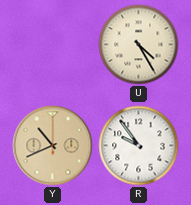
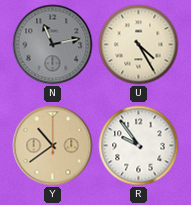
N: none -> 11:13
Y: 10:41 -> 10:39
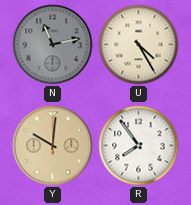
Y: 10:39 -> 10:01
R: 9:54 -> 7:54
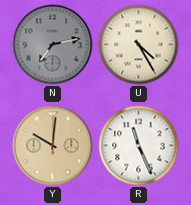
N: 11:13 -> 7:13
R: 7:54 -> 11:26
